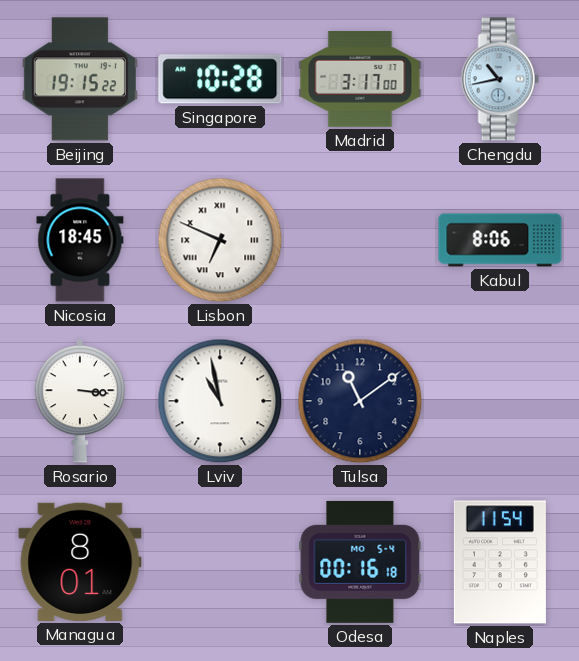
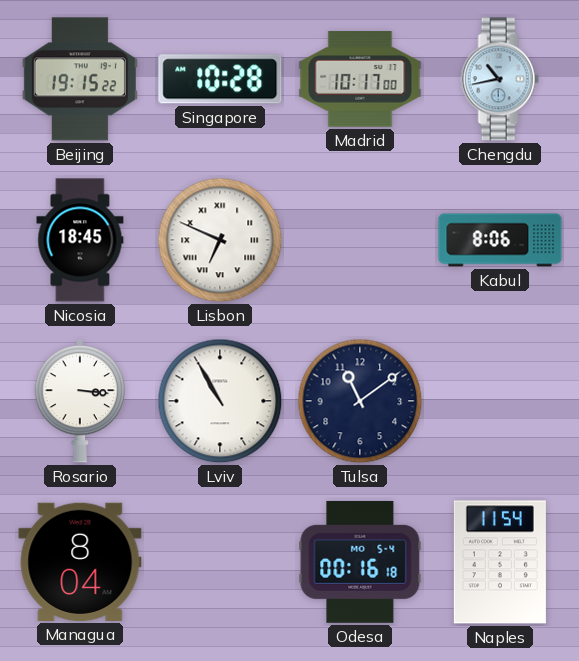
Madrid: 3:17 -> 10:17
Lviv: 10:58 -> 10:55
Managua: 8:01 -> 8:04
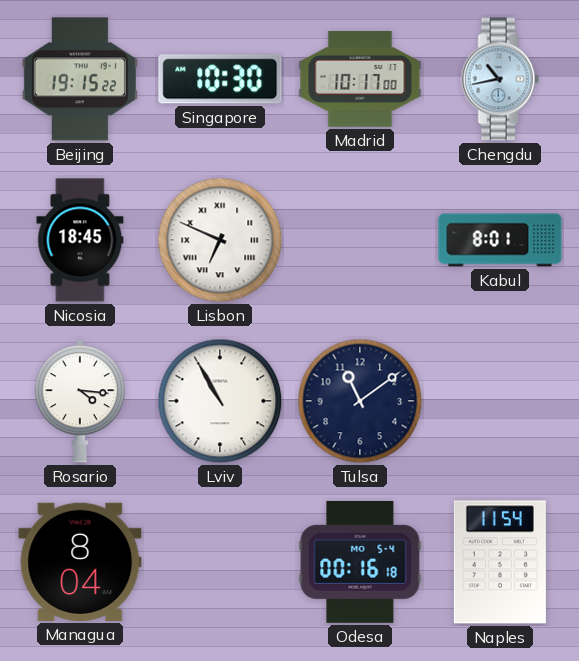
Singapore: 10:28 -> 10:30
Kabul: 8:06 -> 8:01
Rosario: 3:16 -> 4:16
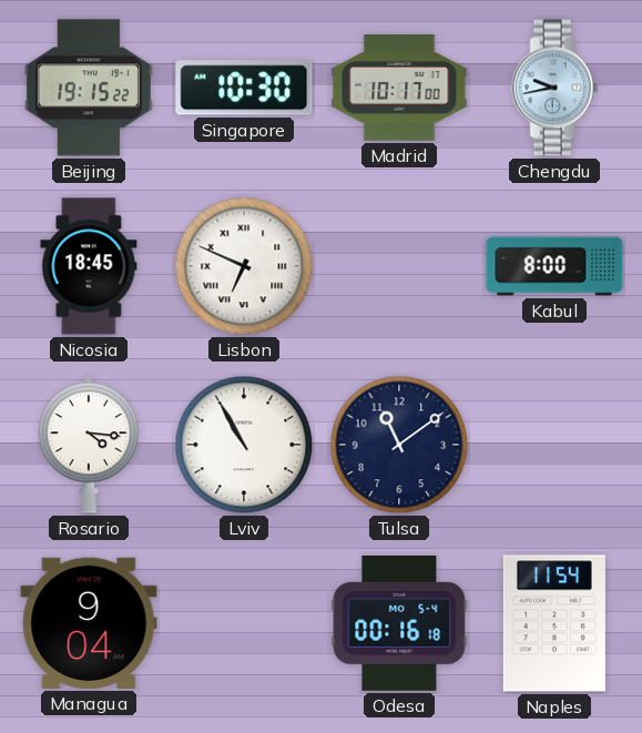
Chengdu: 10:43 -> 9:43
Kabul: 8:01 -> 8:00
Managua: 8:04 -> 9:04
